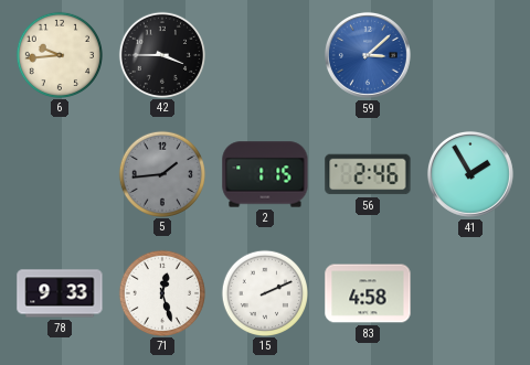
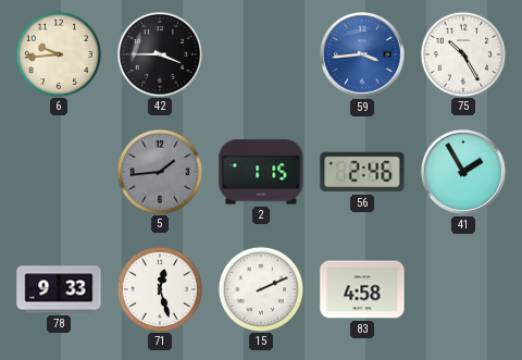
59: 3:08 -> 3:44
75: none -> 10:25
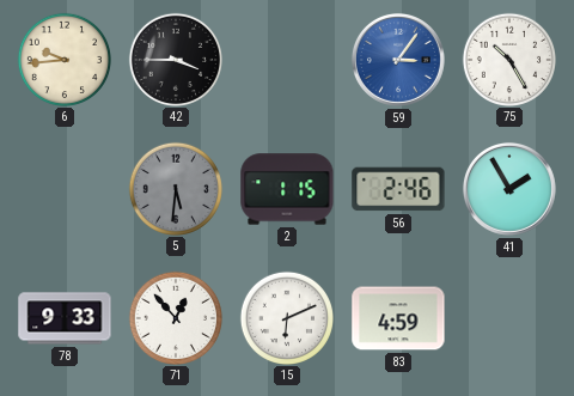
59: 3:44 -> 3:06
5: 1:44 -> 5:31
71: 12:27 -> 12:53
15: 2:11 -> 6:11
83: 4:58 -> 4:59
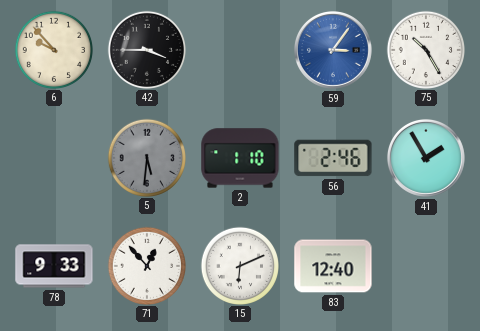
6: 9:44 -> 9:53
2: 1:15 -> 1:10
83: 4:59 -> 12:40
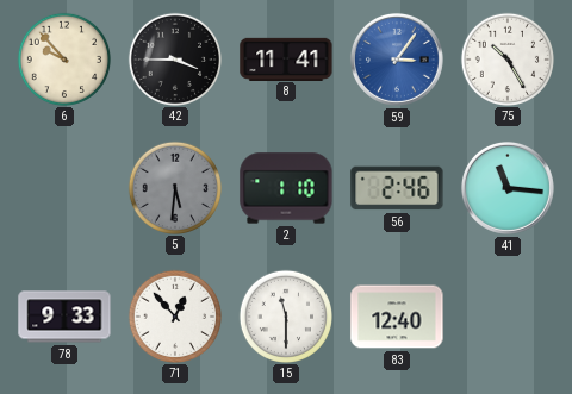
8: none -> 11:41
41: 1:55 -> 11:16
15: 6:11 -> 11:30
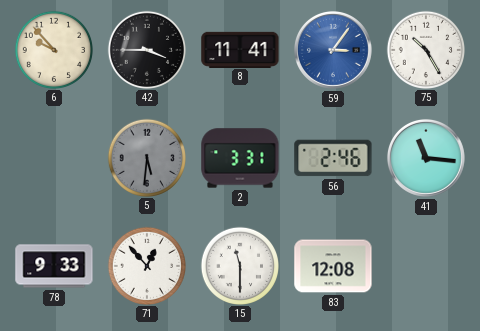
2: 1:10 -> 3:31
83: 12:40 -> 12:08
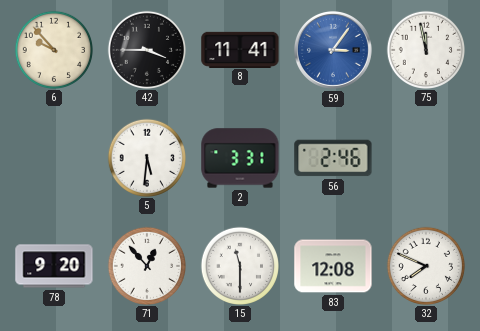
75: 10:25 -> 11:58
5 dial: grey -> white
41: 11:16 -> none
78: 9:33 -> 9:20
32: none -> 7:49
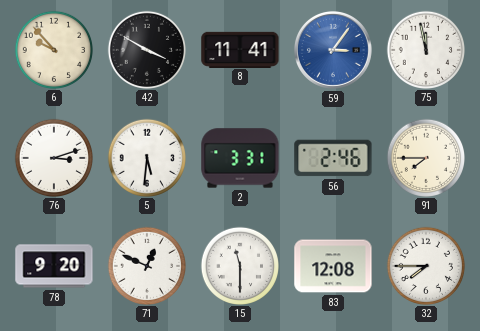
42: 3:45 -> 3:50
76: none -> 3:12
91: none -> 7:45
71: 12:53 -> 12:49
32: 7:49 -> 7:45
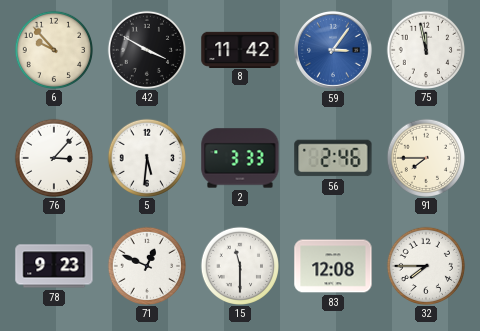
8: 11:41 -> 11:42
76: 3:12 -> 3:07
2: 3:31 -> 3:33
78: 9:20 -> 9:23
